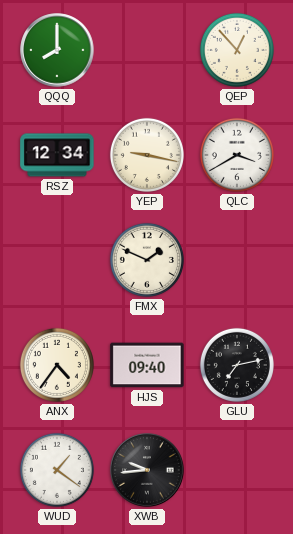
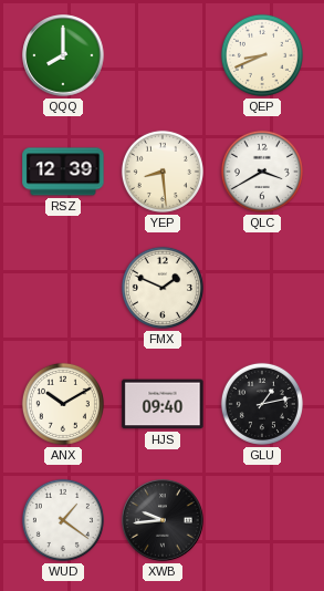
QEP: 12:53 -> 8:41
RSZ: 12:34 -> 12:39
YEP: 9:17 -> 8:29
ANX: 4:36 -> 10:10
GLU: 7:13 -> 1:13
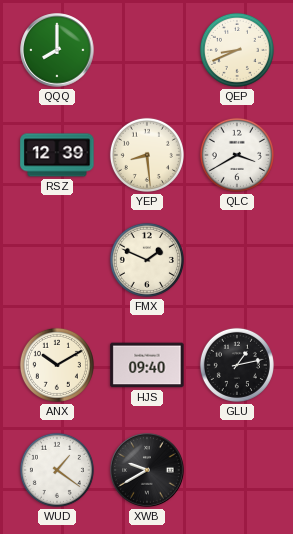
XWB: 9:44 -> 9:40
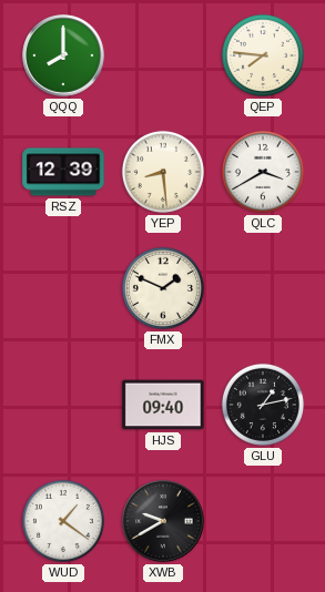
QEP: 8:41 -> 7:46
ANX: 10:10 -> none
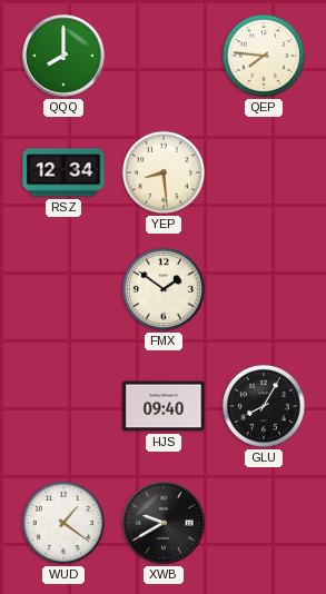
RSZ: 12:39 -> 12:34
QLC: 3:40 -> none
FMX: 1:49 -> 1:51
GLU: 1:13 -> 8:05
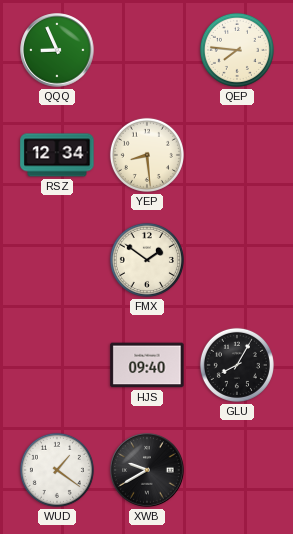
QQQ: 8:00 -> 8:56
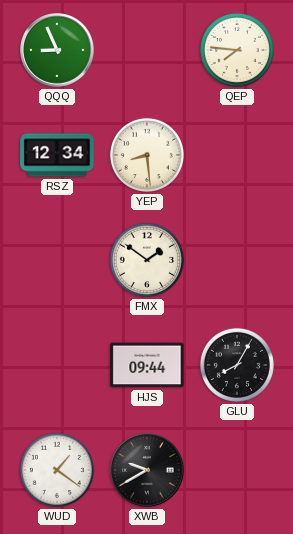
HJS: 09:40 -> 09:44
